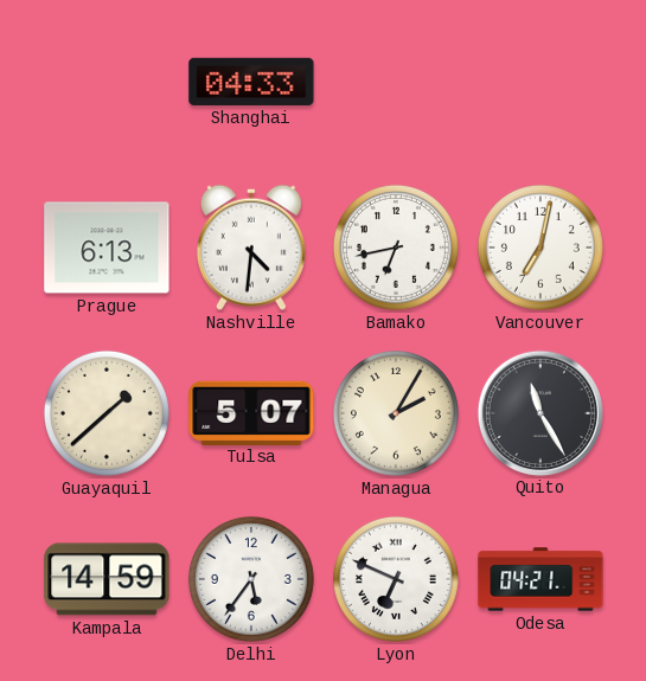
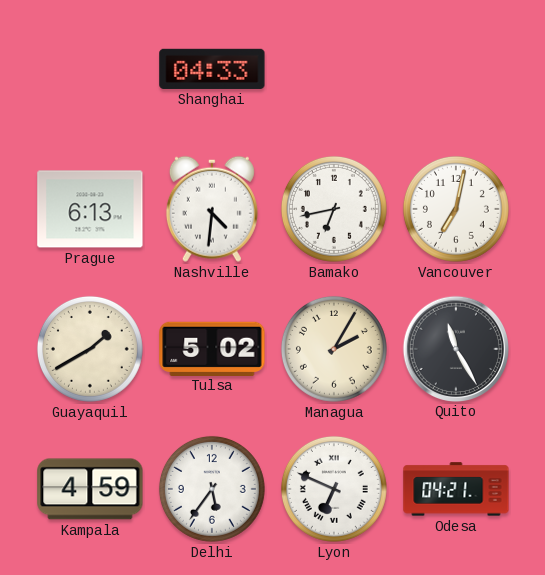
Guayaquil: 1:38 -> 1:40
Tulsa: 5:07 -> 5:02
Kampala: 14:59 -> 4:59
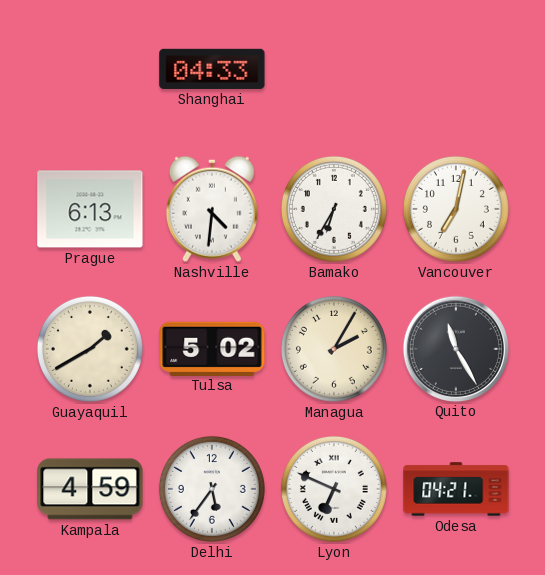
Bamako: 6:43 -> 6:35
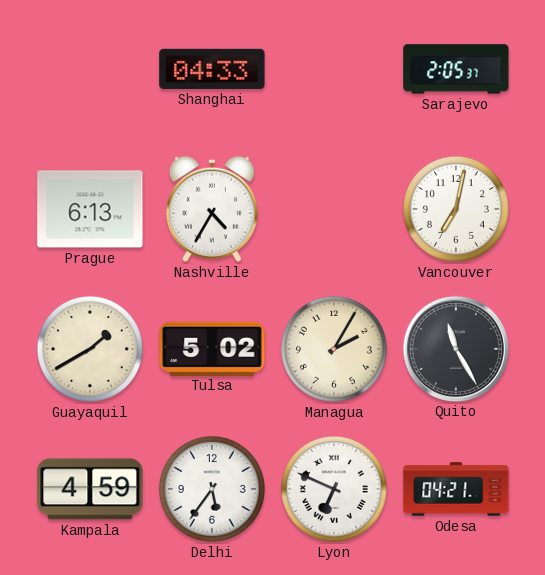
Sarajevo: none -> 2:05
Nashville: 4:31 -> 4:35
Bamako: 6:35 -> none
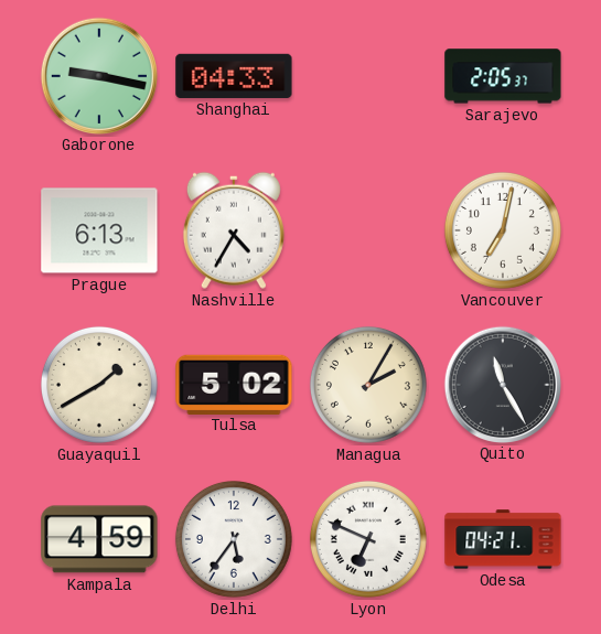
Gaborone: none -> 9:17
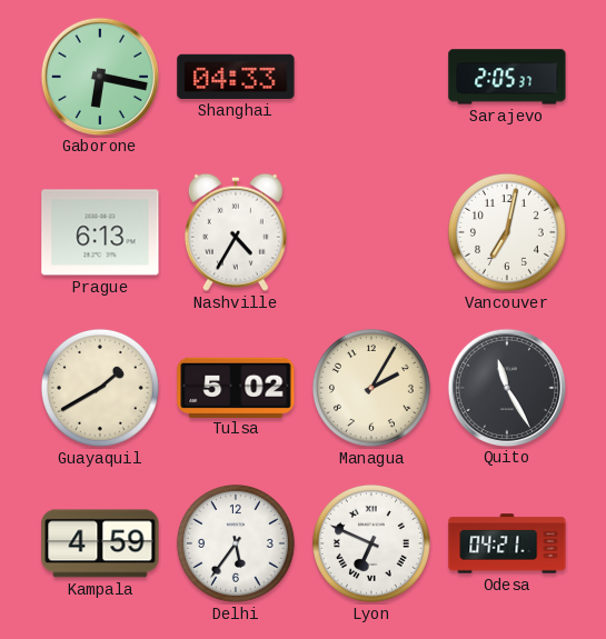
Gaborone: 9:17 -> 6:17
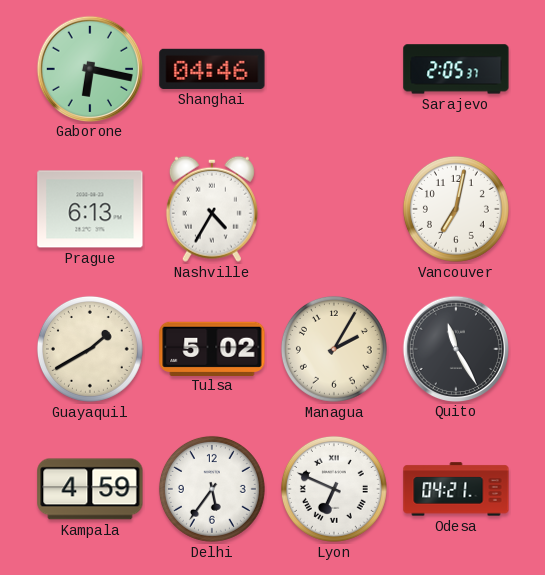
Shanghai: 04:33 -> 04:46
